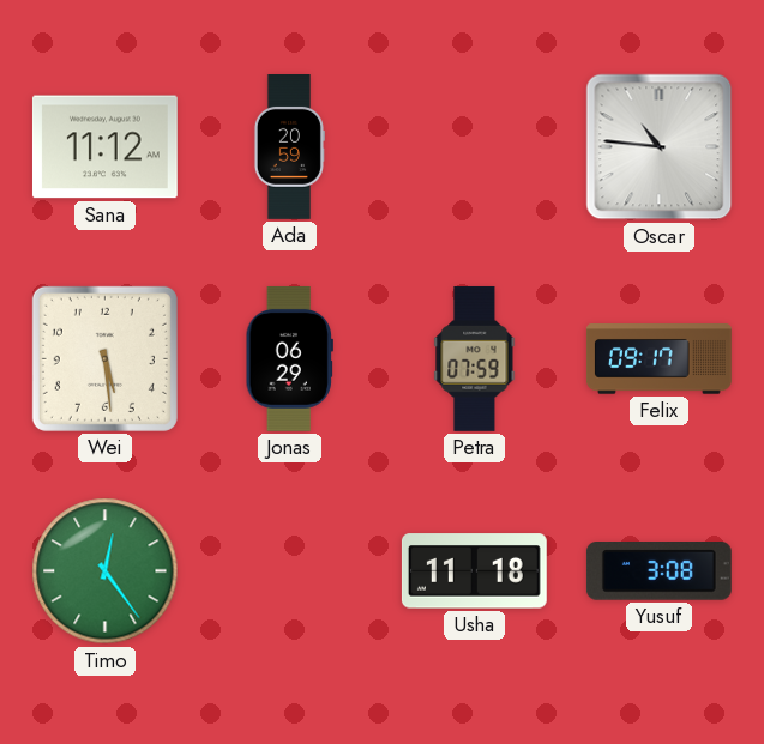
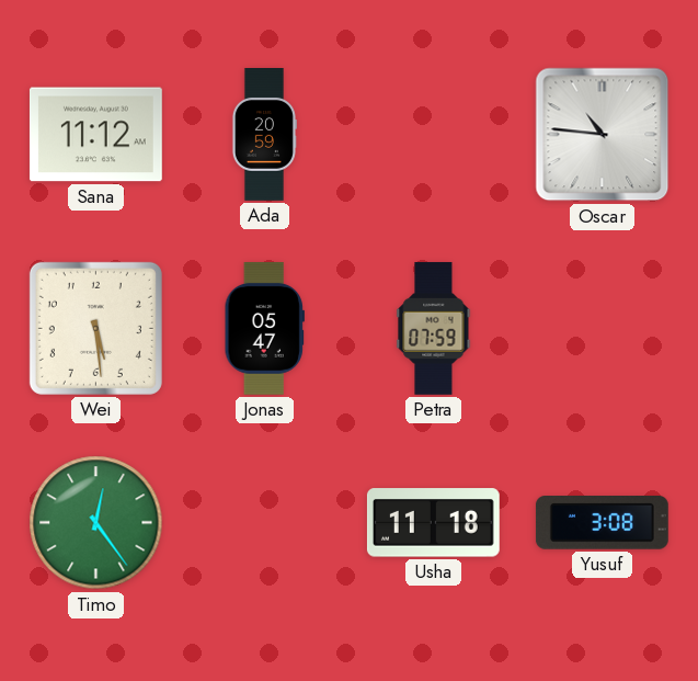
Jonas: 06:29 -> 05:47
Felix: 09:17 -> none
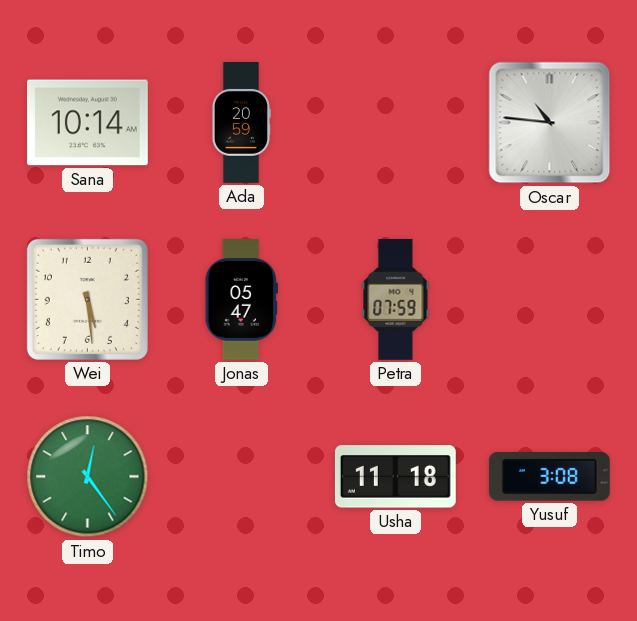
Sana: 11:12 -> 10:14
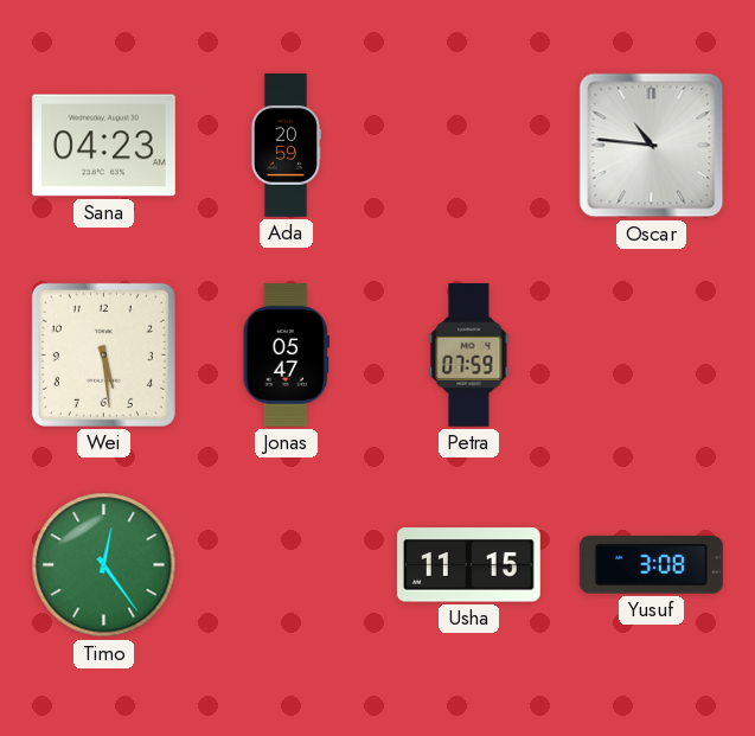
Sana: 10:14 -> 04:23
Usha: 11:18 -> 11:15
